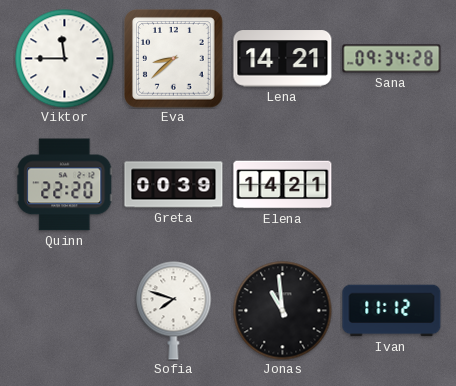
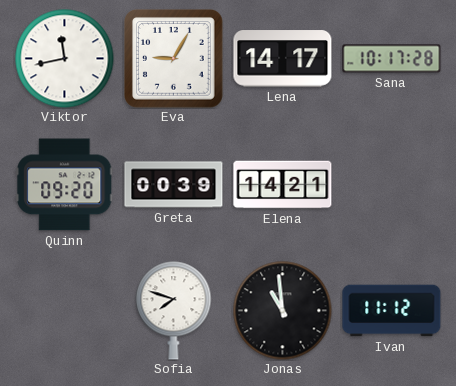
Viktor: 11:45 -> 11:43
Eva: 8:38 -> 9:05
Lena: 14:21 -> 14:17
Sana: 09:34 -> 10:17
Quinn: 22:20 -> 09:20
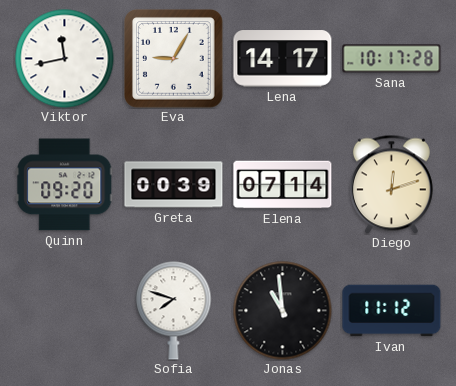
Elena: 14:21 -> 07:14
Diego: none -> 12:12
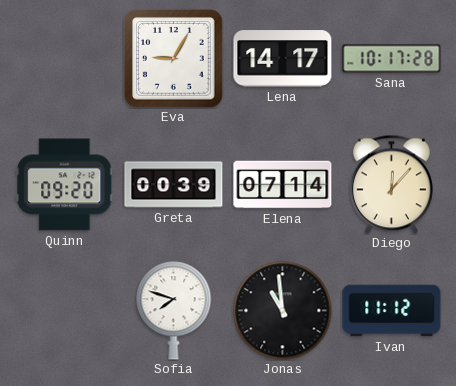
Viktor: 11:43 -> none
Diego: 12:12 -> 12:07
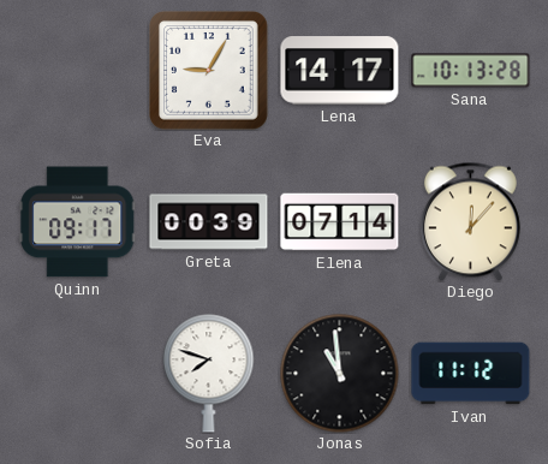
Sana: 10:17 -> 10:13
Quinn: 09:20 -> 09:17
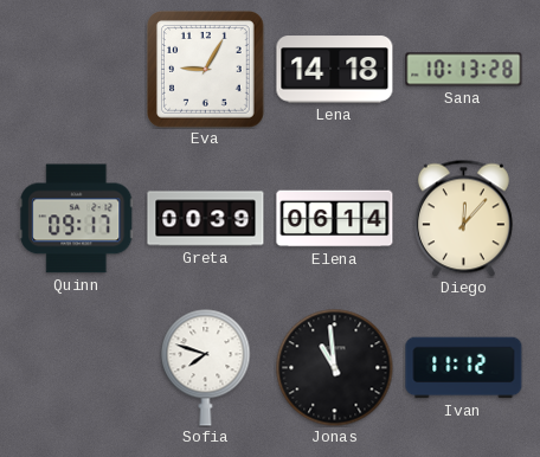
Lena: 14:17 -> 14:18
Elena: 07:14 -> 06:14
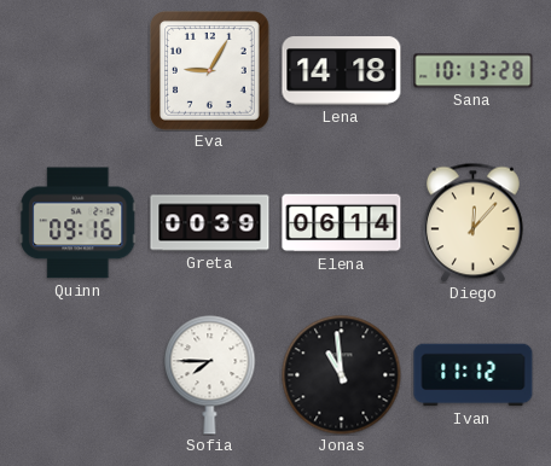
Quinn: 09:17 -> 09:16
Sofia: 7:48 -> 7:45
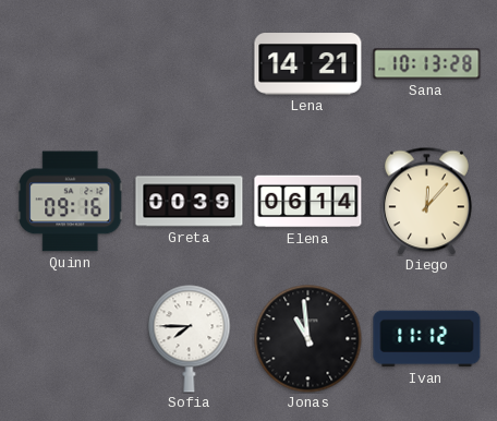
Eva: 9:05 -> none
Lena: 14:18 -> 14:21
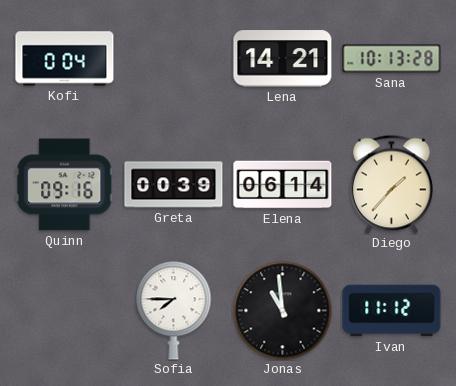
Kofi: none -> 0:04
Diego: 12:07 -> 1:37
